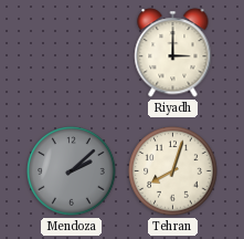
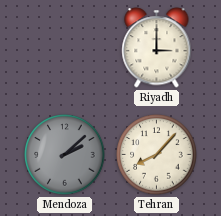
Tehran: 8:03 -> 8:07
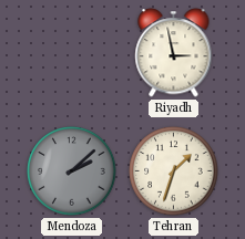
Riyadh: 3:00 -> 2:58
Tehran: 8:07 -> 1:33
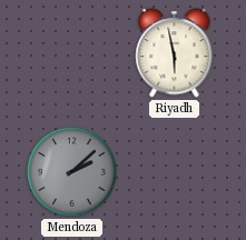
Riyadh: 2:58 -> 5:58
Tehran: 1:33 -> none
